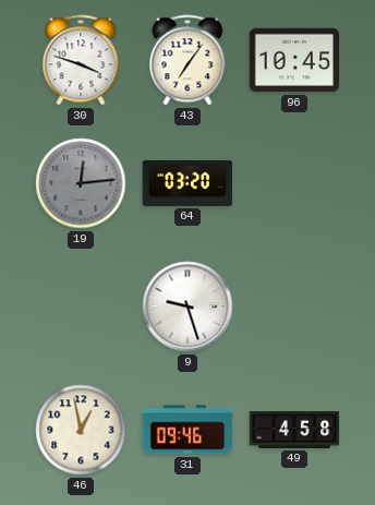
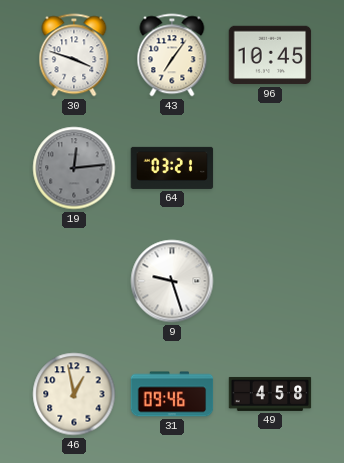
64: 03:20 -> 03:21
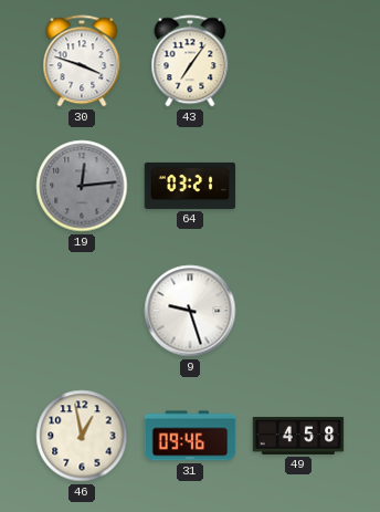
96: 10:45 -> none
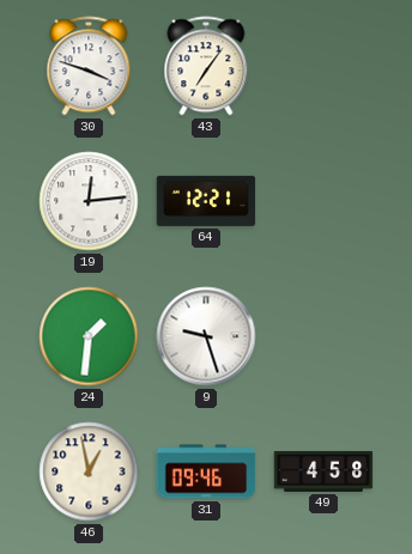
19 dial: grey -> white
64: 03:21 -> 12:21
24: none -> 1:31
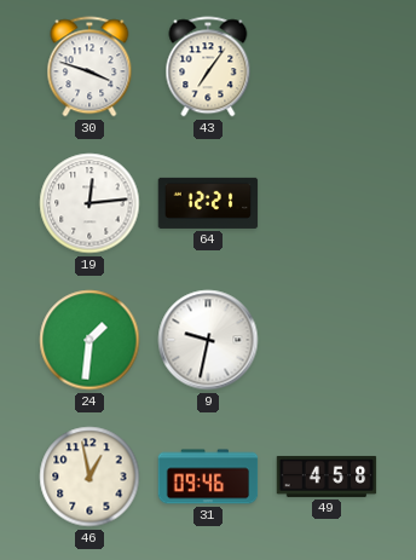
9: 9:27 -> 9:32
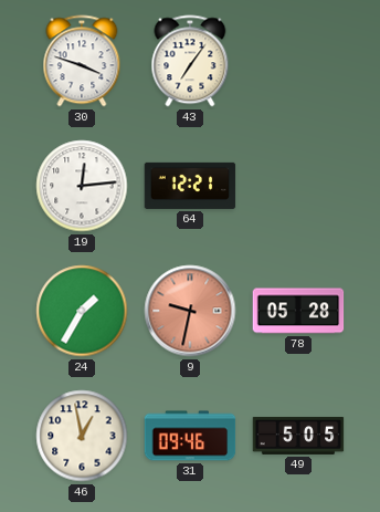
24: 1:31 -> 1:35
9 dial: white -> salmon
78: none -> 05:28
49: 4:58 -> 5:05
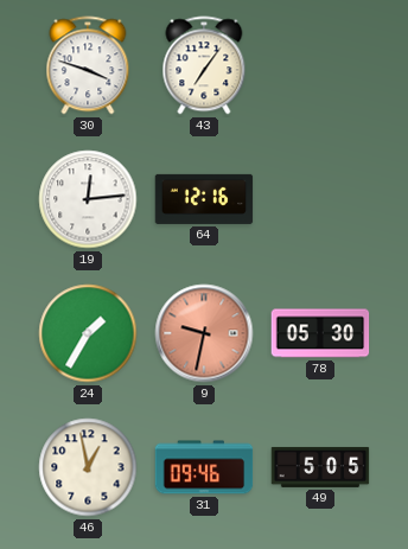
64: 12:21 -> 12:16
78: 05:28 -> 05:30
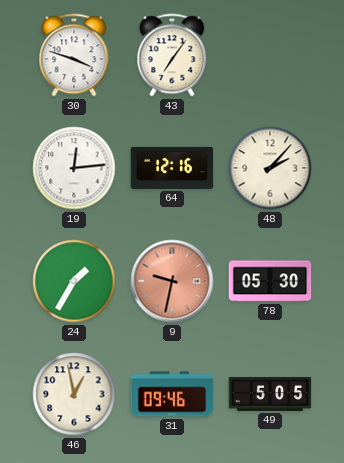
48: none -> 2:07
